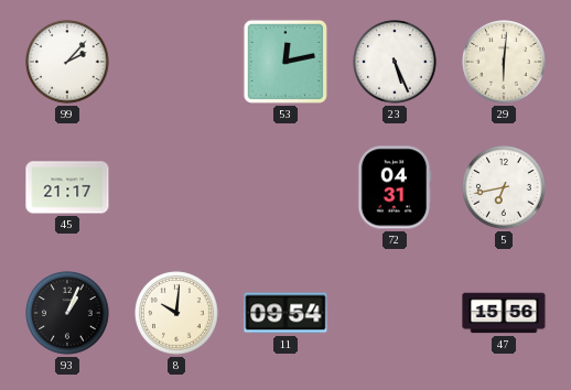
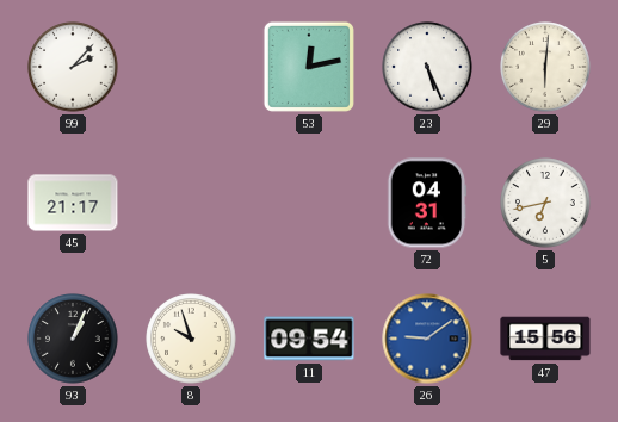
8: 10:01 -> 9:57
26: none -> 9:09
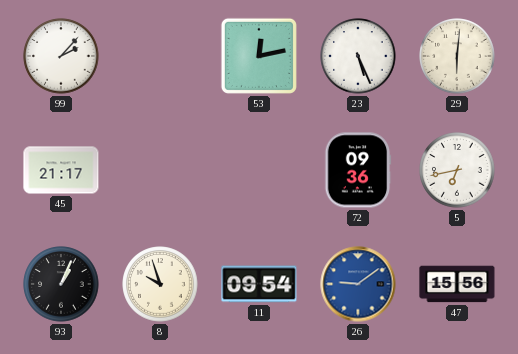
72: 04:31 -> 09:36
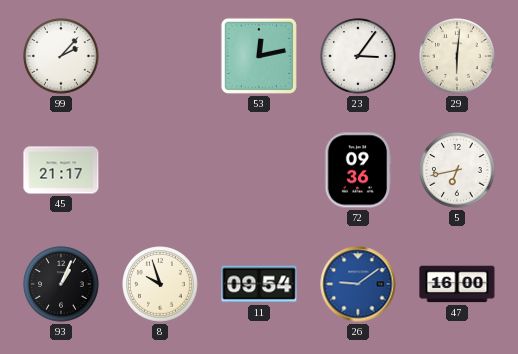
23: 5:26 -> 3:06
47: 15:56 -> 16:00
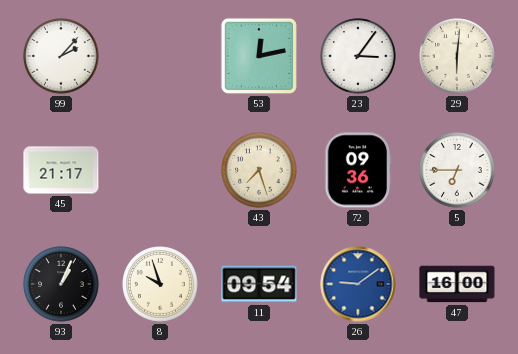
43: none -> 7:27
5: 6:43 -> 6:45
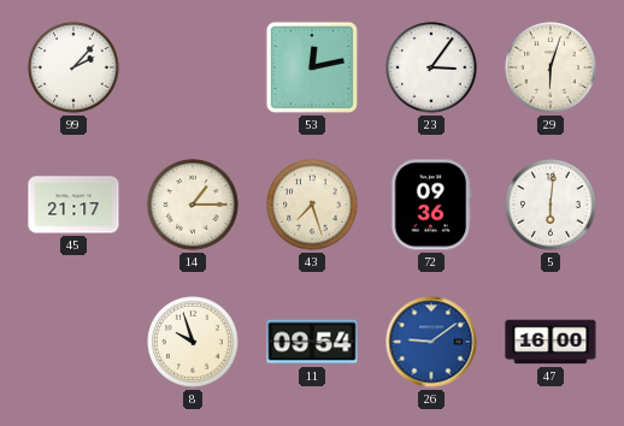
29: 6:01 -> 6:03
14: none -> 1:15
5: 6:45 -> 6:01
93: 1:04 -> none
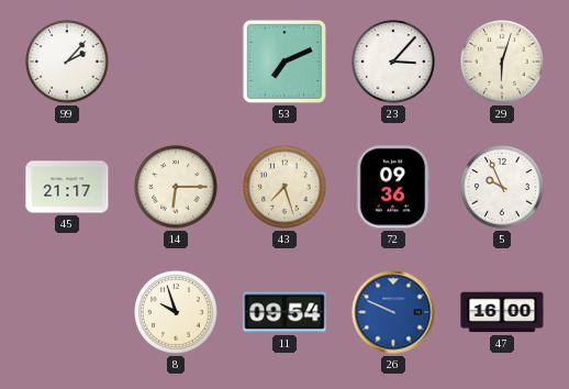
53: 12:13 -> 7:11
23: 3:06 -> 3:07
14: 1:15 -> 6:15
5: 6:01 -> 9:56
26: 9:09 -> 9:49
